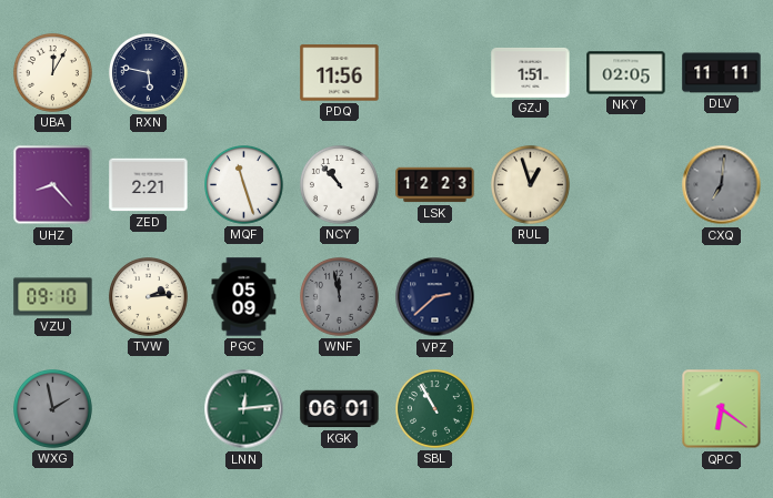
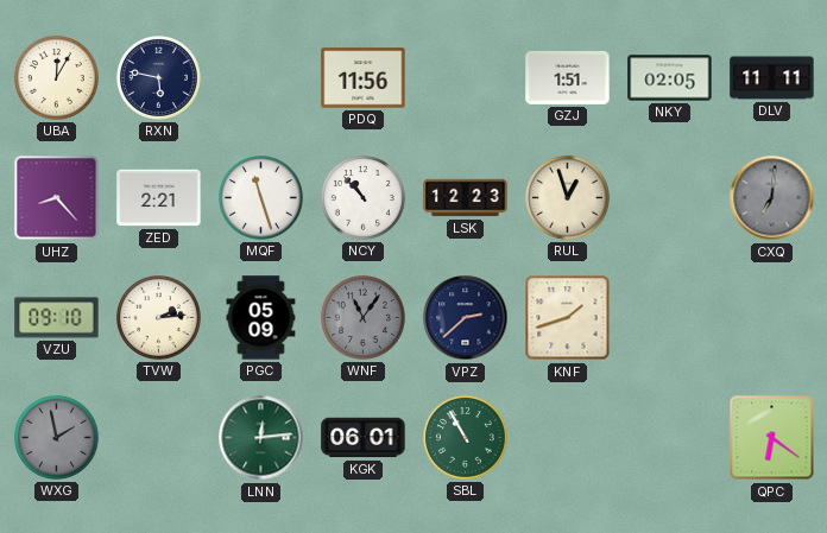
WNF: 11:58 -> 11:06
KNF: none -> 1:42
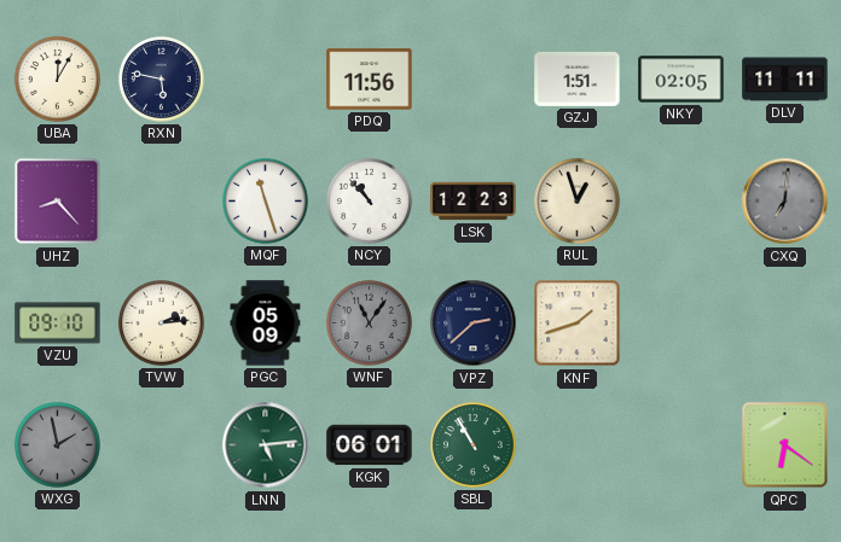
ZED: 2:21 -> none
LNN: 12:14 -> 5:14
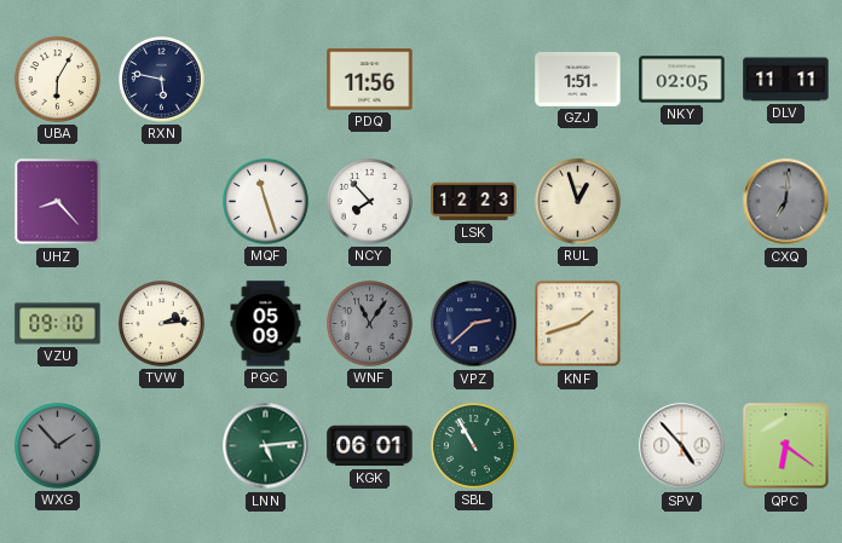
UBA: 12:05 -> 6:05
NCY: 10:53 -> 7:53
WXG: 1:58 -> 1:53
SPV: none -> 4:53
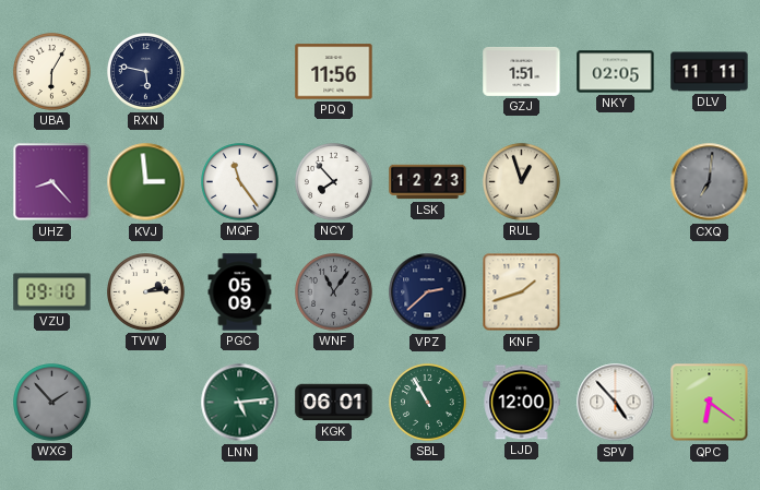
KVJ: none -> 2:59
MQF: 11:27 -> 11:24
LJD: none -> 12:00
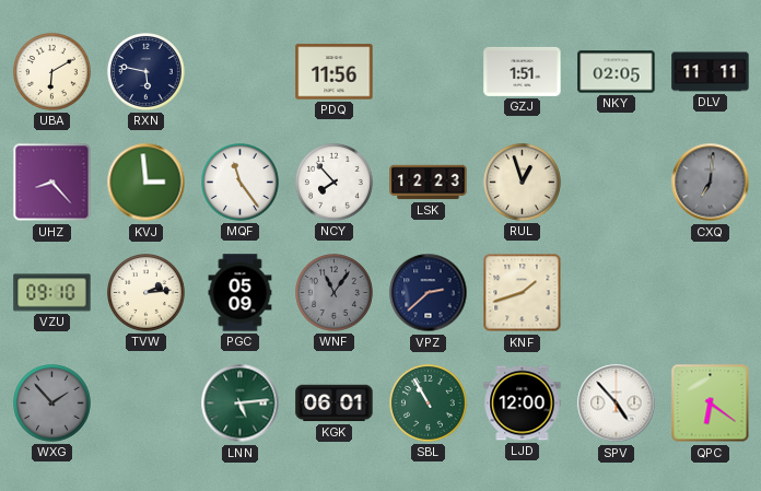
UBA: 6:05 -> 6:10
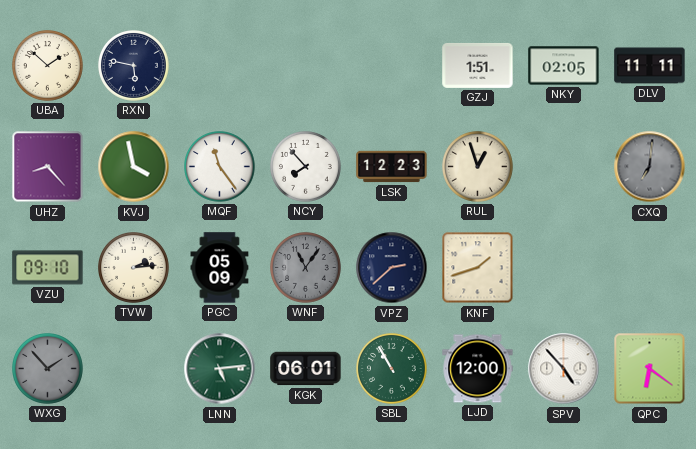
UBA: 6:10 -> 1:52
PDQ: 11:56 -> none
KVJ: 2:59 -> 3:58
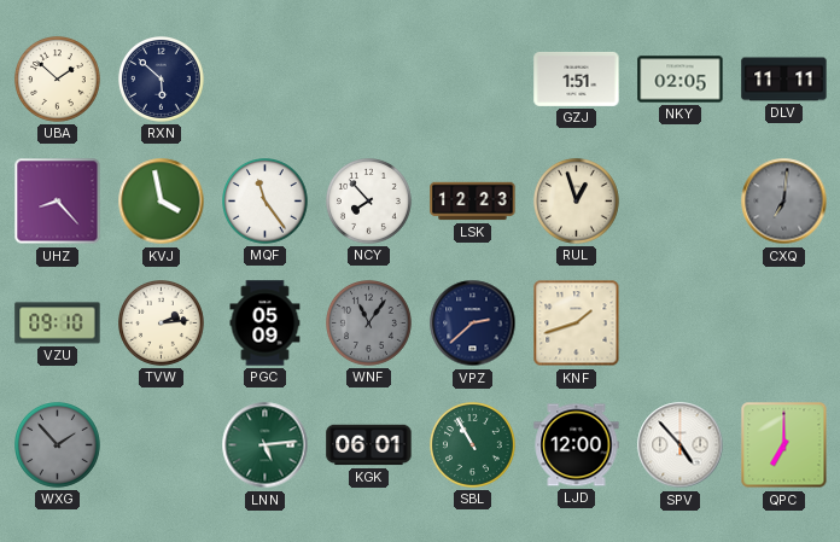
RXN: 5:47 -> 5:52
QPC: 6:21 -> 7:00
